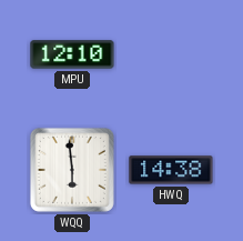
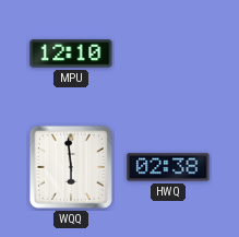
HWQ: 14:38 -> 02:38
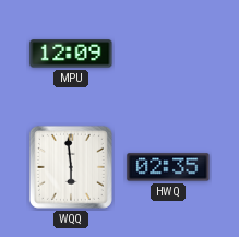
MPU: 12:10 -> 12:09
HWQ: 02:38 -> 02:35
